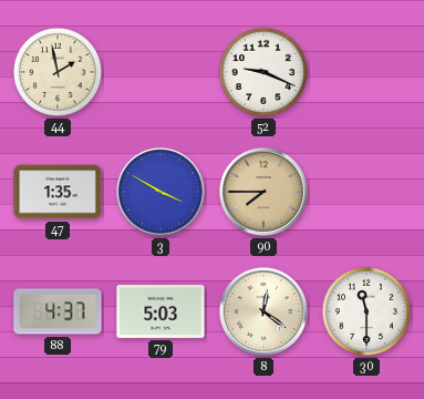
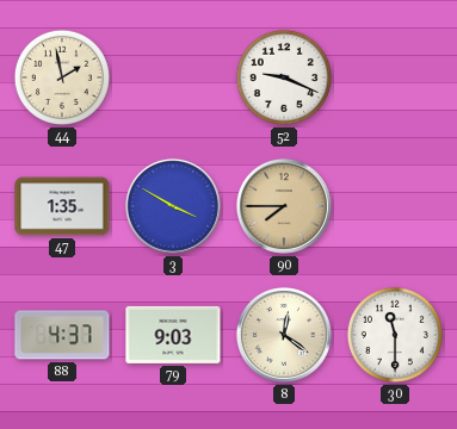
79: 5:03 -> 9:03
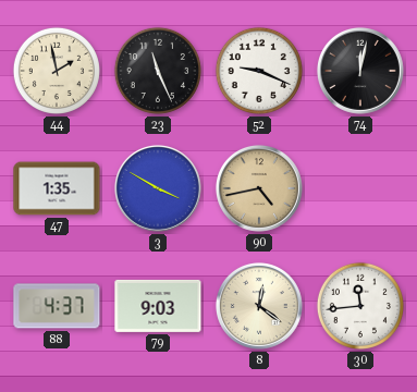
23: none -> 11:26
74: none -> 12:02
90: 7:45 -> 4:43
30: 11:30 -> 11:44
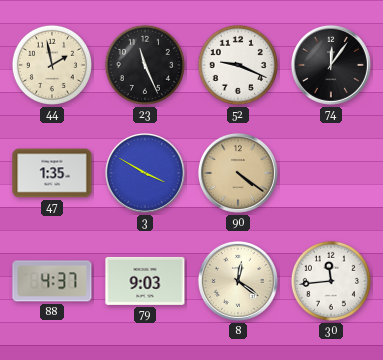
74: 12:02 -> 12:06
90: 4:43 -> 4:21
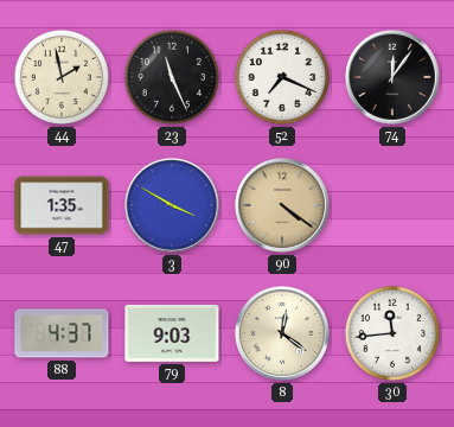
52: 9:19 -> 7:19
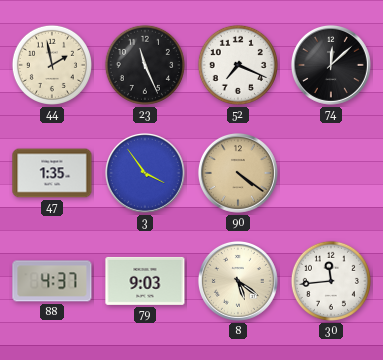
74: 12:06 -> 12:08
3: 3:50 -> 3:54
8: 12:21 -> 5:21
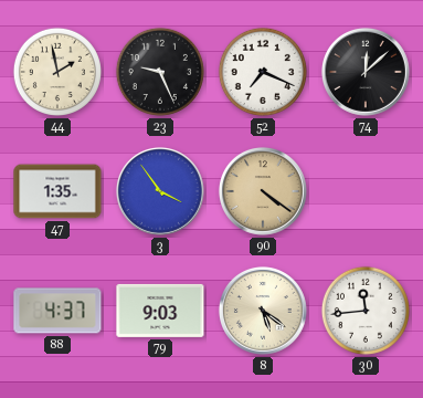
23: 11:26 -> 9:26
